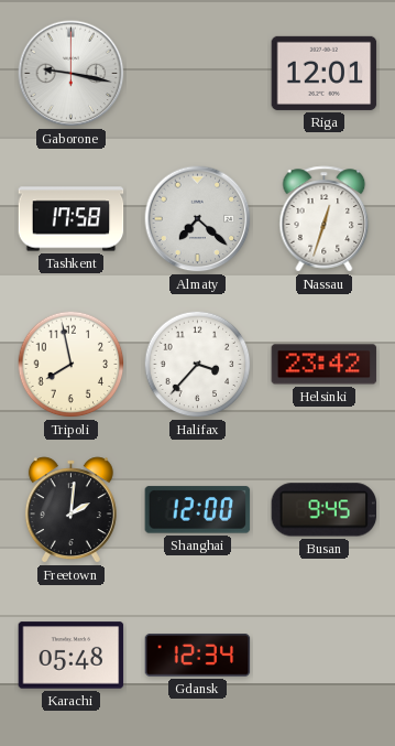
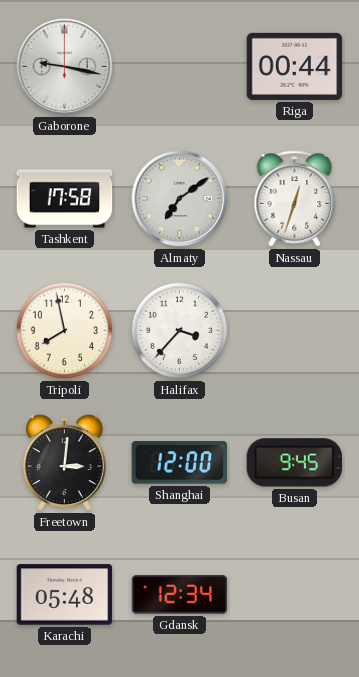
Riga: 12:01 -> 00:44
Almaty: 7:22 -> 7:09
Helsinki: 23:42 -> none
Freetown: 2:01 -> 3:01
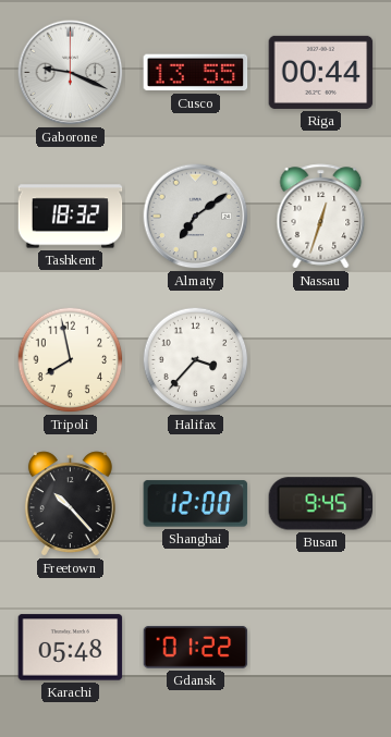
Gaborone: 9:17 -> 9:19
Cusco: none -> 13:55
Tashkent: 17:58 -> 18:32
Freetown: 3:01 -> 10:23
Gdansk: 12:34 -> 01:22
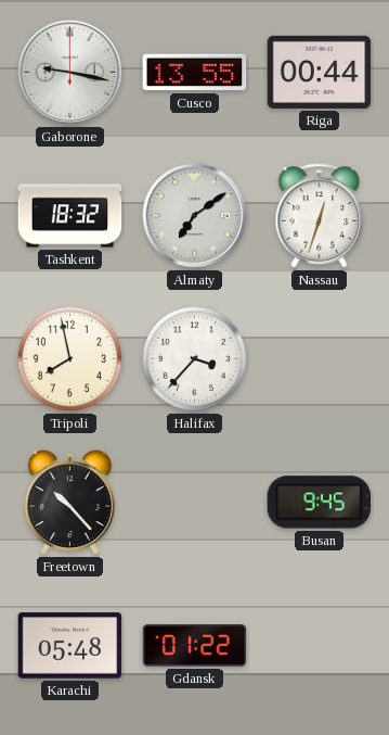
Gaborone: 9:19 -> 9:17
Shanghai: 12:00 -> none
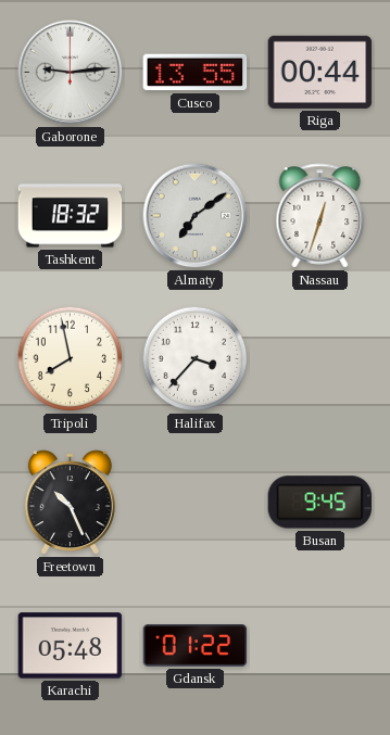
Gaborone: 9:17 -> 9:14
Freetown: 10:23 -> 10:26
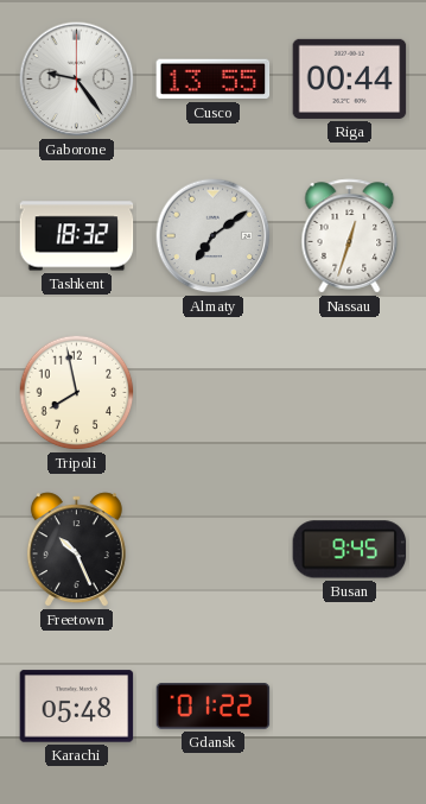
Gaborone: 9:14 -> 9:24
Halifax: 3:37 -> none
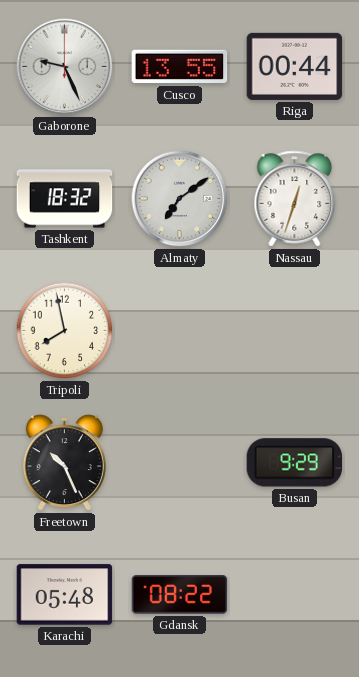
Gaborone: 9:24 -> 9:26
Busan: 9:45 -> 9:29
Gdansk: 01:22 -> 08:22
